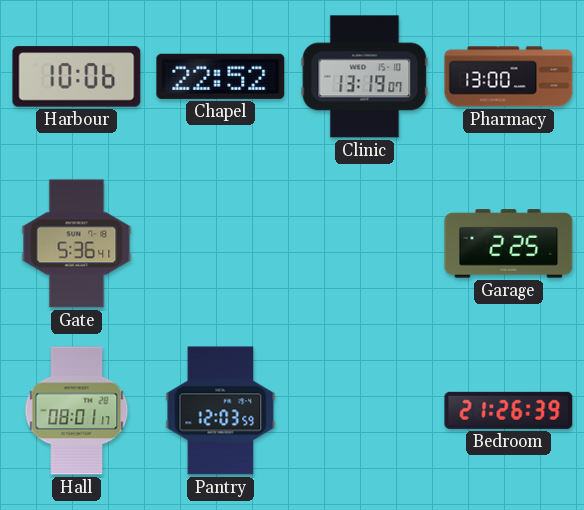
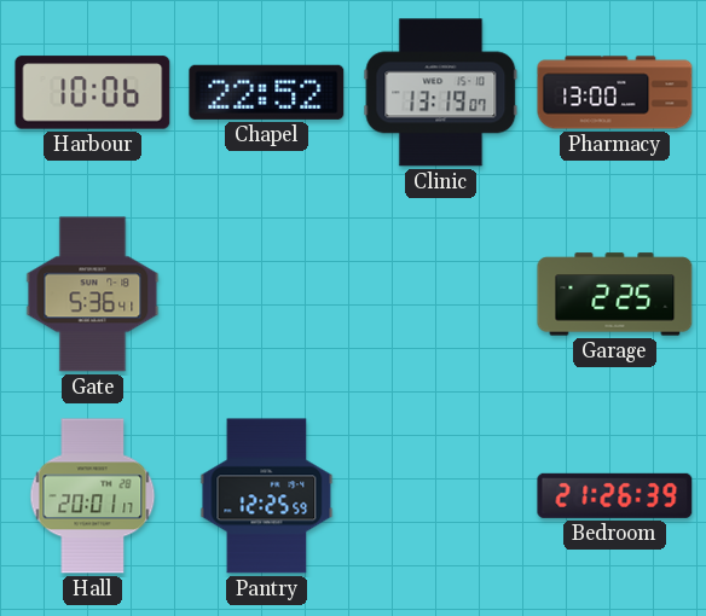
Hall: 08:01 -> 20:01
Pantry: 12:03 -> 12:25
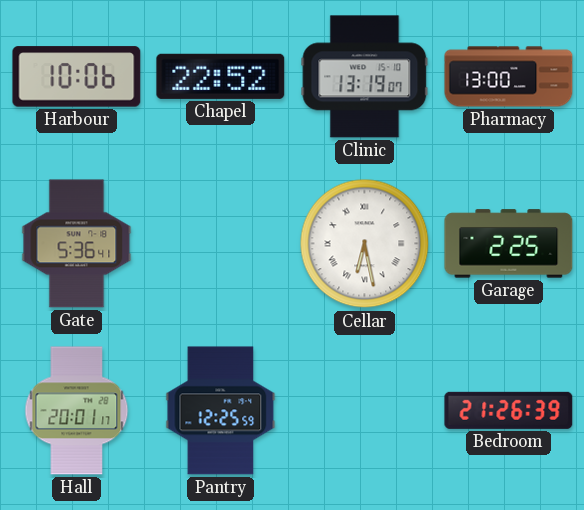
Cellar: none -> 6:28
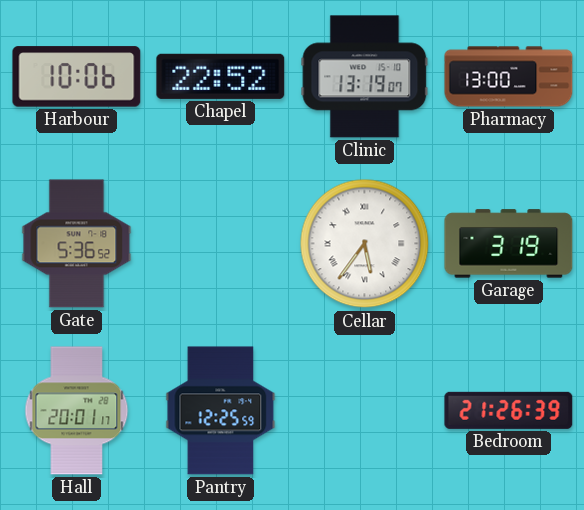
Gate: 5:36:41 -> 5:36:52
Cellar: 6:28 -> 5:36
Garage: 2:25 -> 3:19
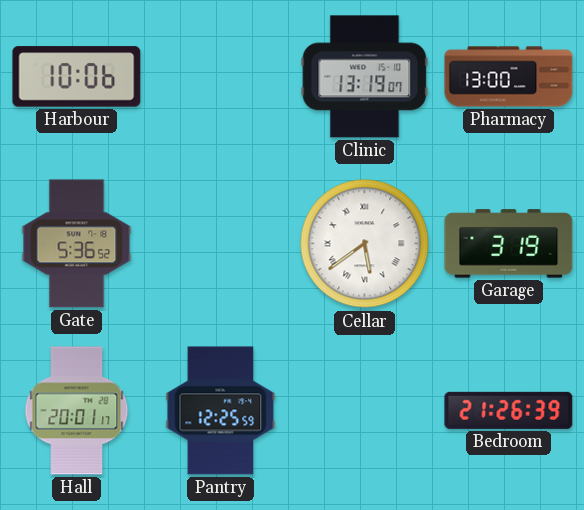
Chapel: 22:52 -> none
Cellar: 5:36 -> 5:39
